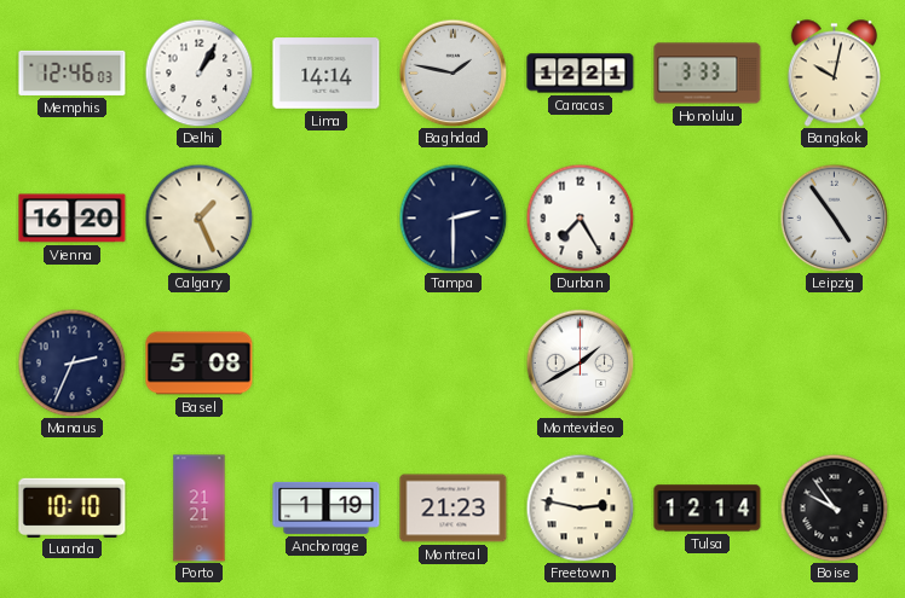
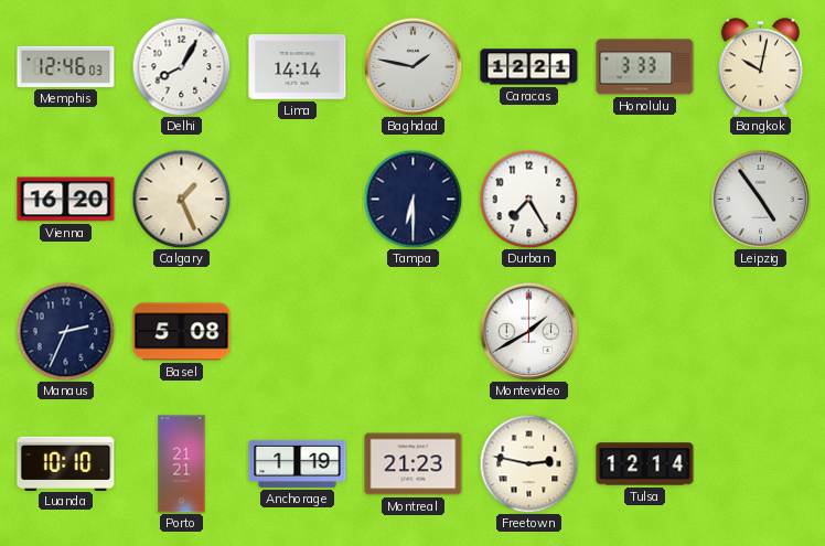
Delhi: 1:05 -> 8:05
Tampa: 2:30 -> 6:30
Boise: 9:54 -> none
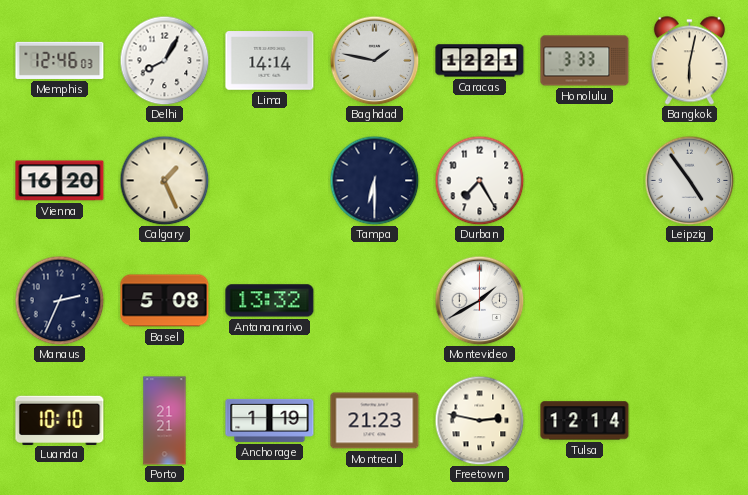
Bangkok: 10:02 -> 6:02
Antananarivo: none -> 13:32
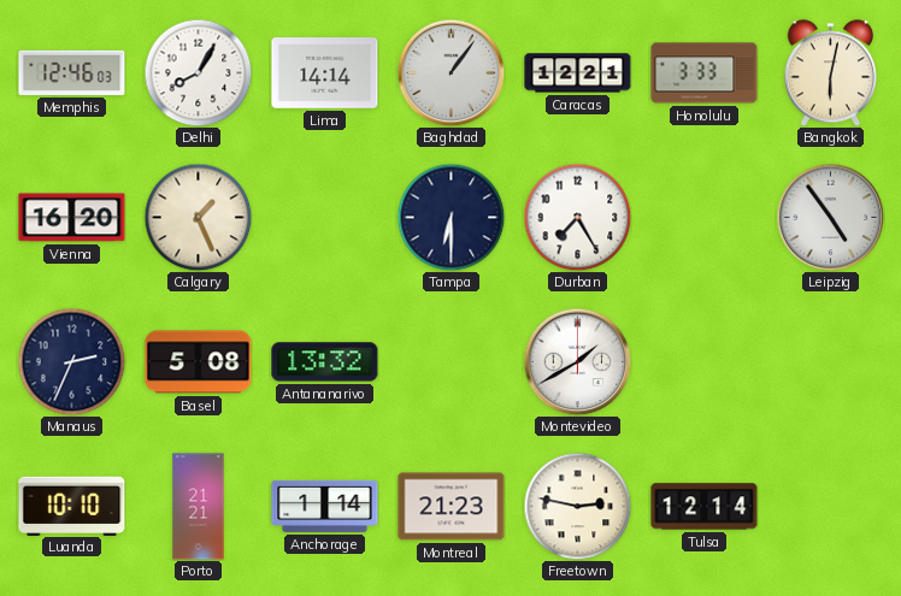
Baghdad: 1:47 -> 1:06
Anchorage: 1:19 -> 1:14
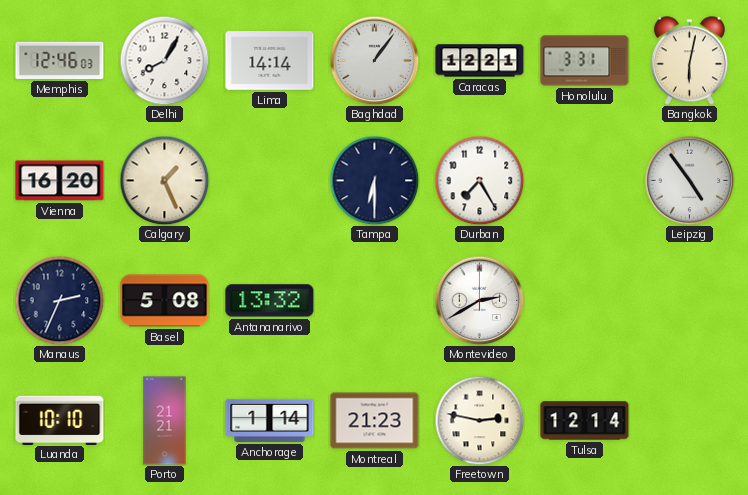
Honolulu: 3:33 -> 3:31
Montevideo: 1:40 -> 2:40
